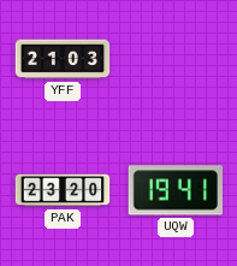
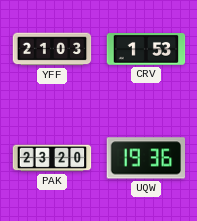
CRV: none -> 1:53
UQW: 19:41 -> 19:36
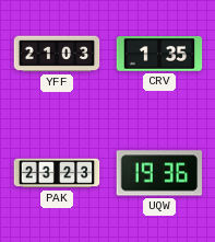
CRV: 1:53 -> 1:35
PAK: 23:20 -> 23:23
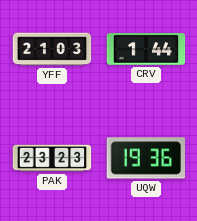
CRV: 1:35 -> 1:44
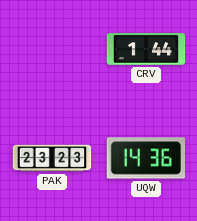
YFF: 21:03 -> none
UQW: 19:36 -> 14:36
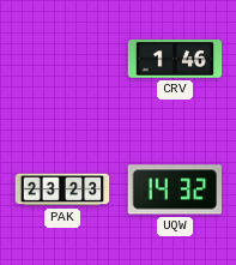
CRV: 1:44 -> 1:46
UQW: 14:36 -> 14:32
